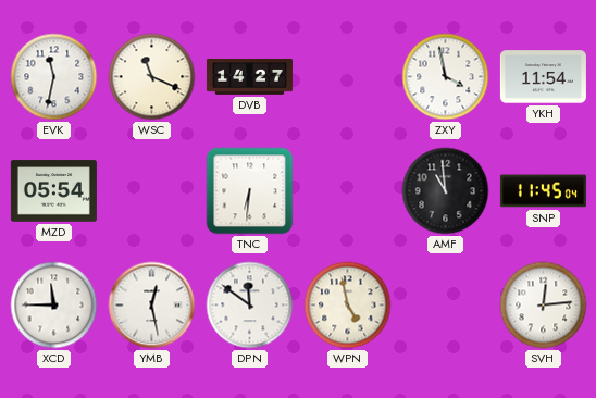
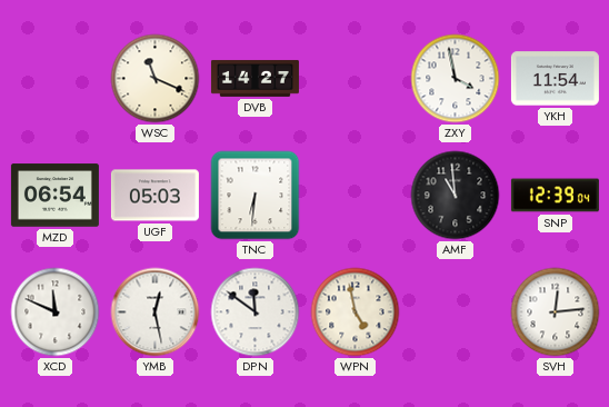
EVK: 11:32 -> none
MZD: 05:54 -> 06:54
UGF: none -> 05:03
SNP: 11:45 -> 12:39
XCD: 11:45 -> 11:49
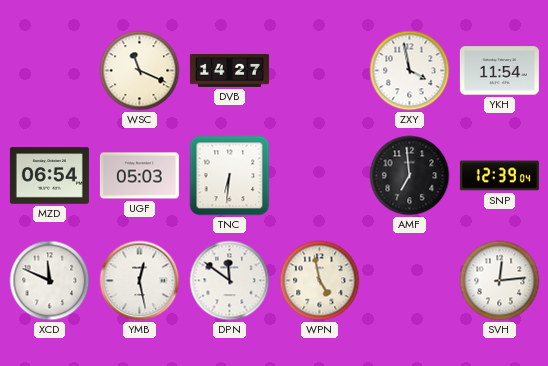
AMF: 10:59 -> 6:59
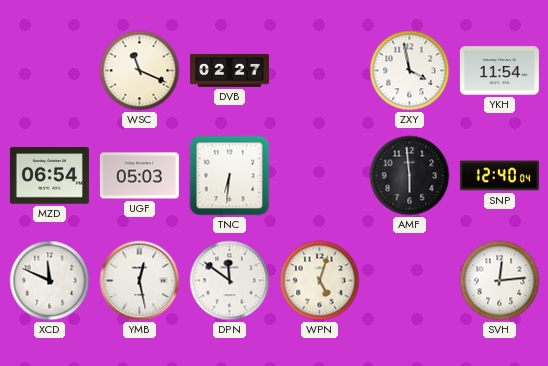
DVB: 14:27 -> 02:27
AMF: 6:59 -> 5:59
SNP: 12:39 -> 12:40
WPN: 4:58 -> 5:03
